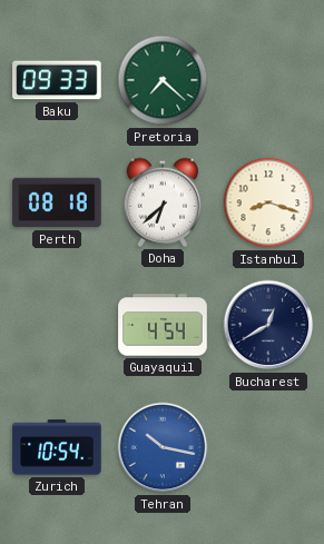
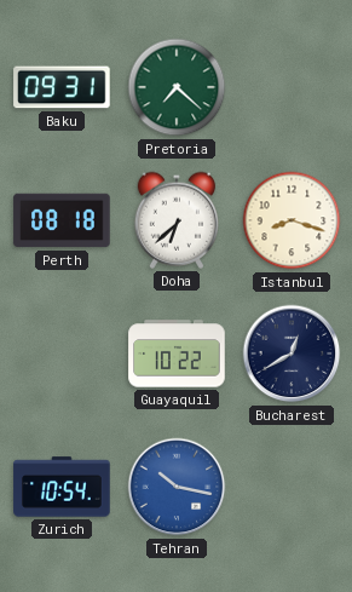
Baku: 09:33 -> 09:31
Guayaquil: 4:54 -> 10:22
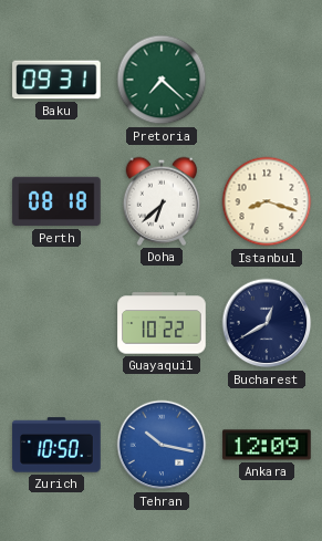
Zurich: 10:54 -> 10:50
Ankara: none -> 12:09
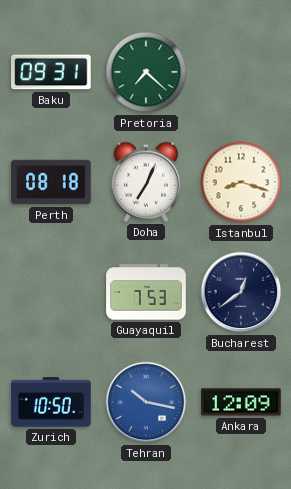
Doha: 6:38 -> 7:04
Guayaquil: 10:22 -> 7:53
Bucharest: 12:40 -> 12:39
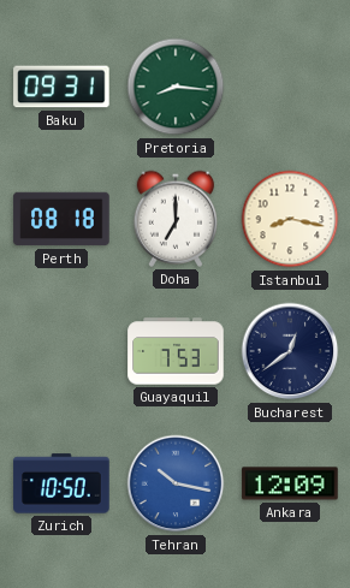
Pretoria: 7:22 -> 8:16
Doha: 7:04 -> 7:00
Istanbul: 8:18 -> 8:17
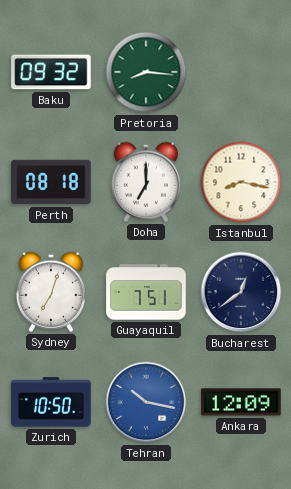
Baku: 09:31 -> 09:32
Sydney: none -> 7:03
Guayaquil: 7:53 -> 7:51
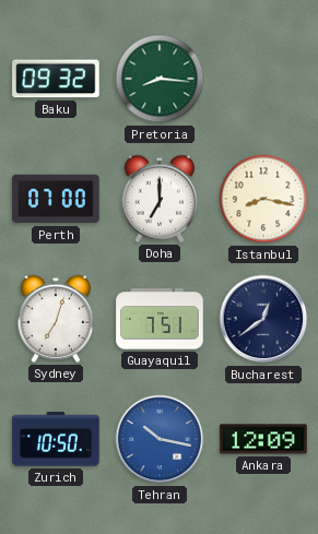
Perth: 08:18 -> 07:00
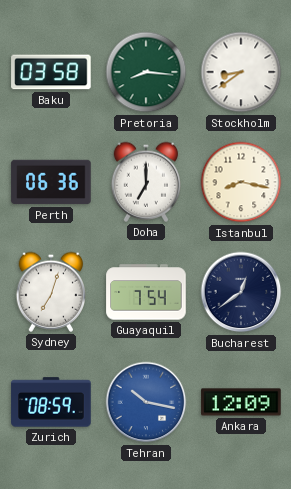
Baku: 09:32 -> 03:58
Stockholm: none -> 8:39
Perth: 07:00 -> 06:36
Guayaquil: 7:51 -> 7:54
Zurich: 10:50 -> 08:59
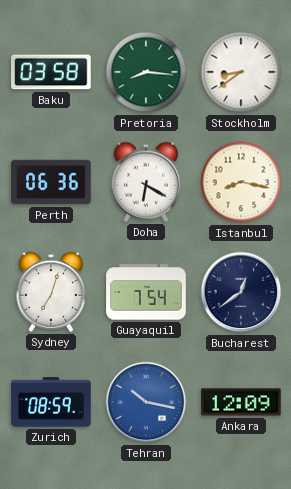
Doha: 7:00 -> 6:20
